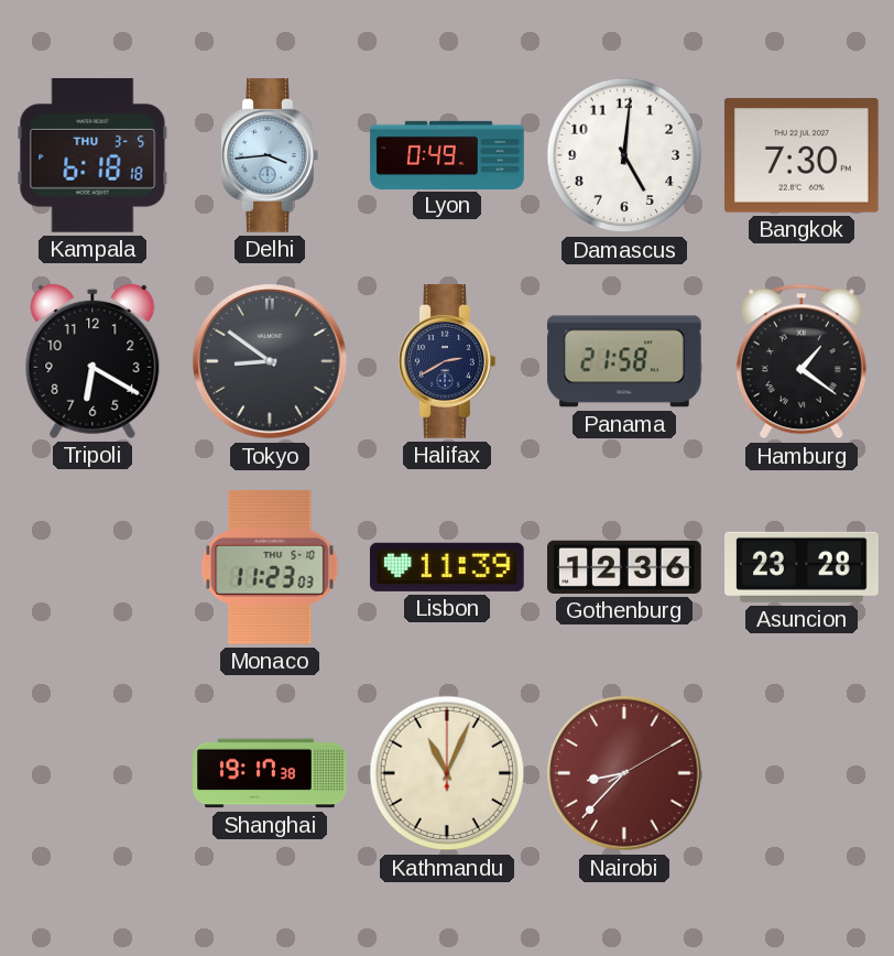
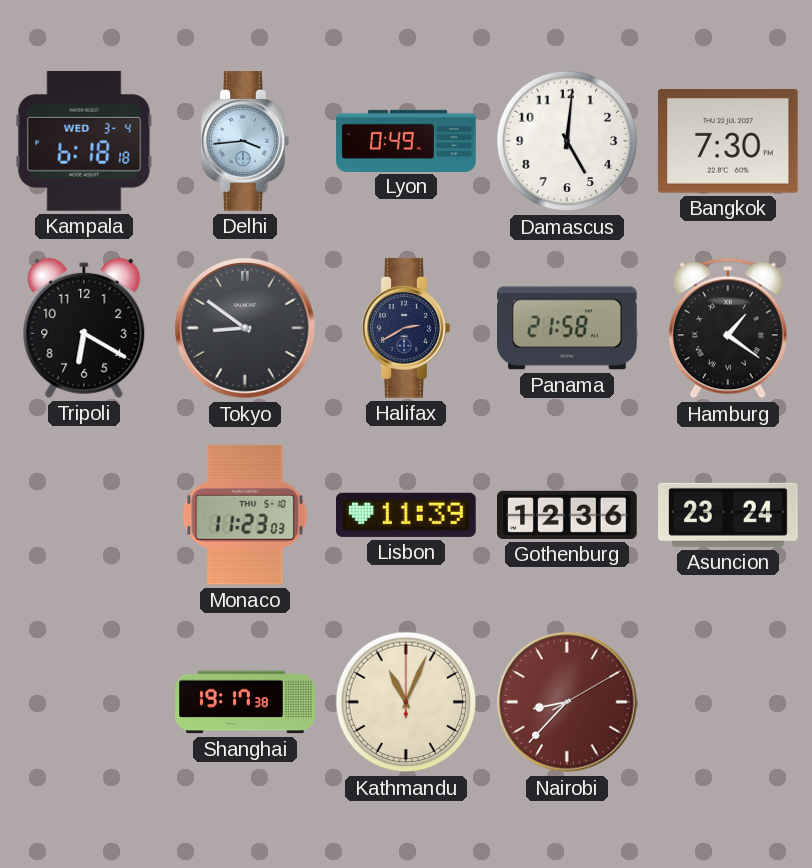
Kampala date: THU 3-5 -> WED 3-4
Asuncion: 23:28 -> 23:24
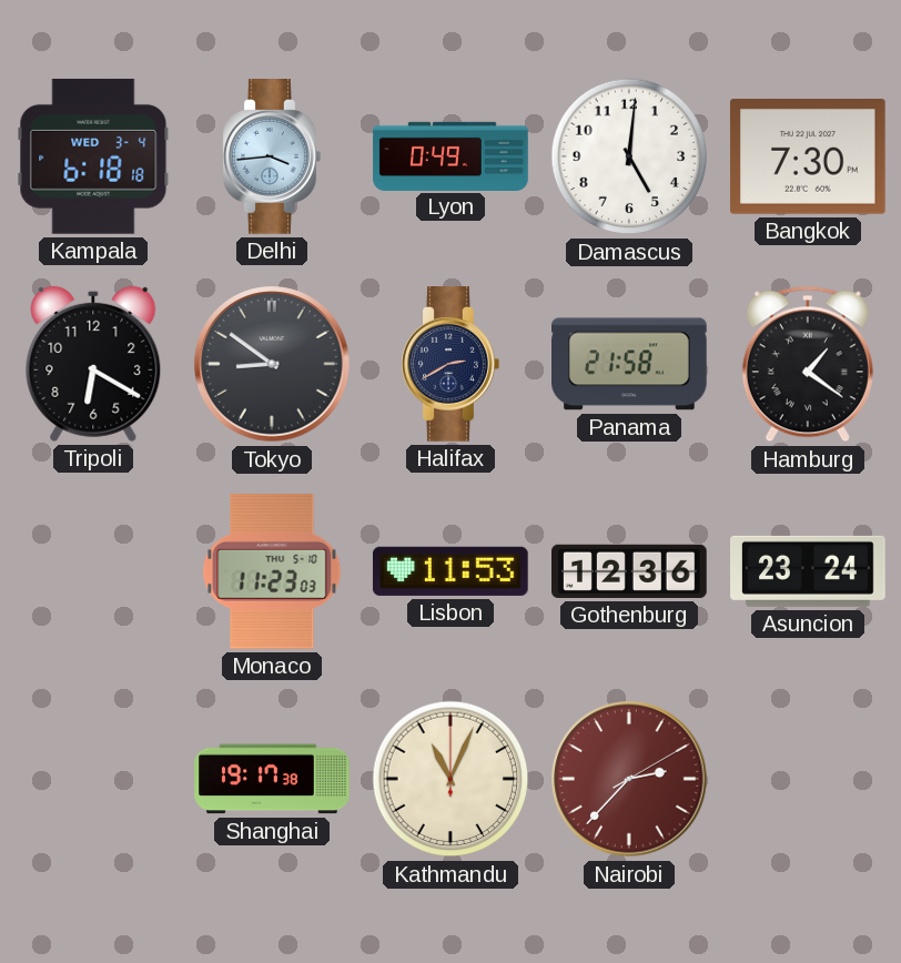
Lisbon: 11:39 -> 11:53
Nairobi: 8:37 -> 2:37
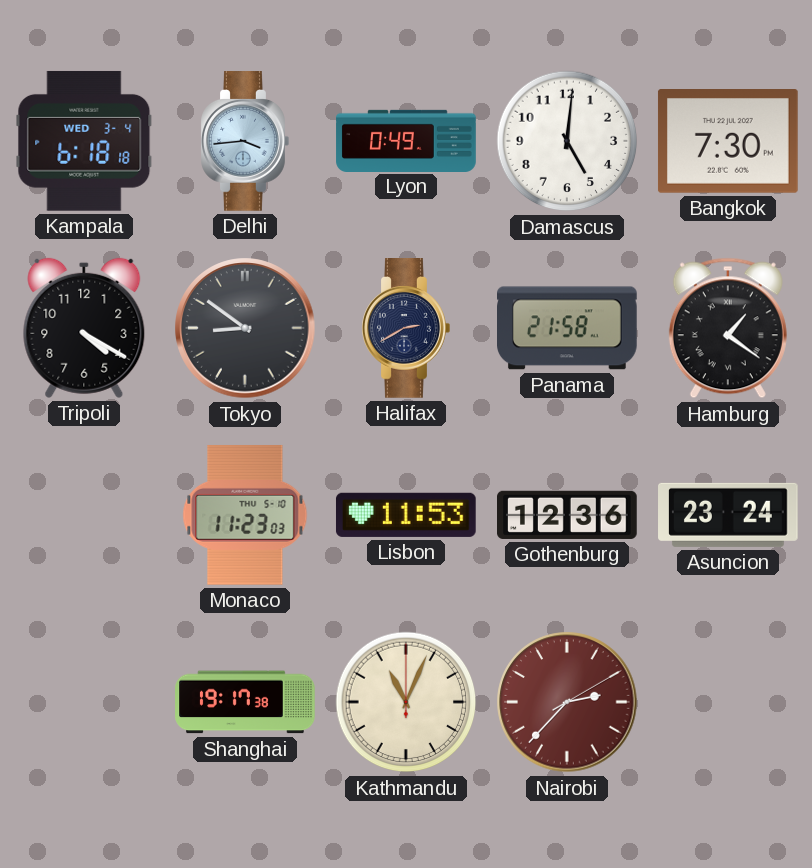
Tripoli: 6:20 -> 4:20
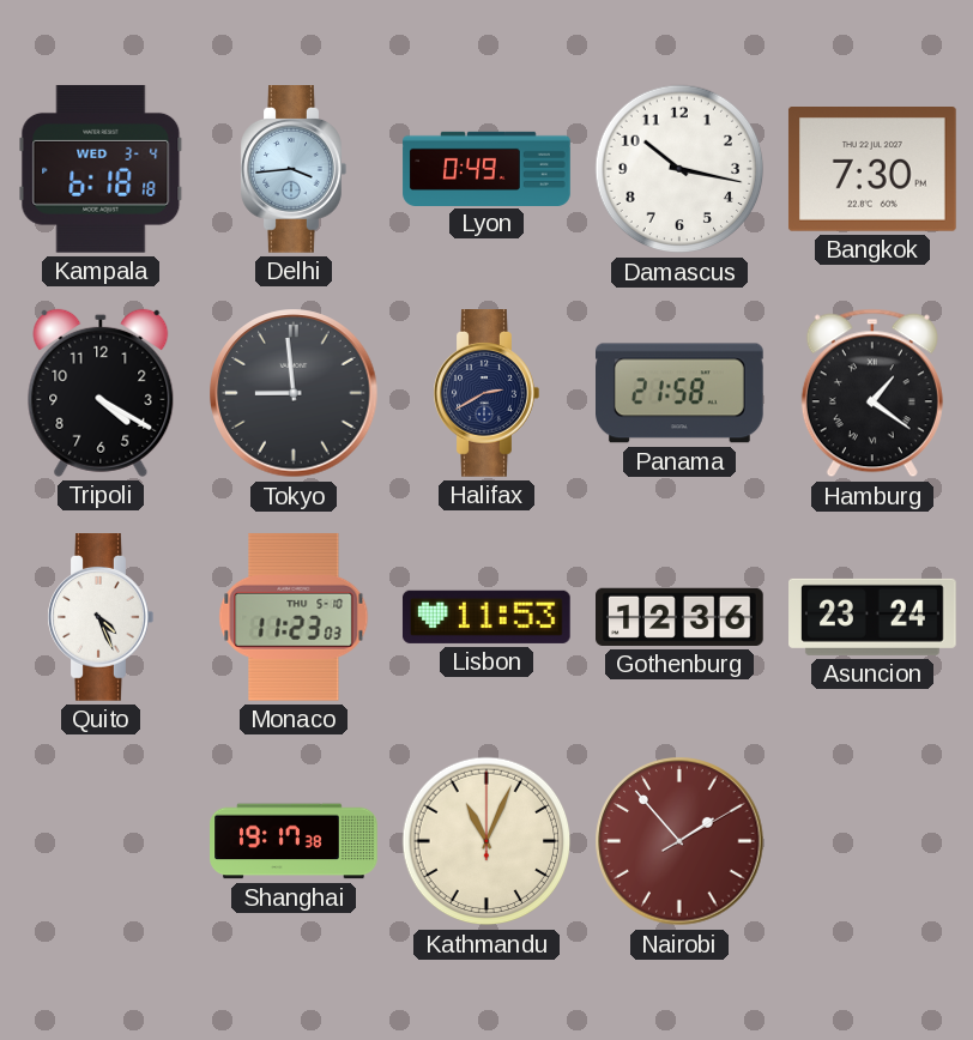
Damascus: 5:01 -> 10:17
Tokyo: 8:51 -> 8:59
Quito: none -> 4:26
Nairobi: 2:37 -> 1:53
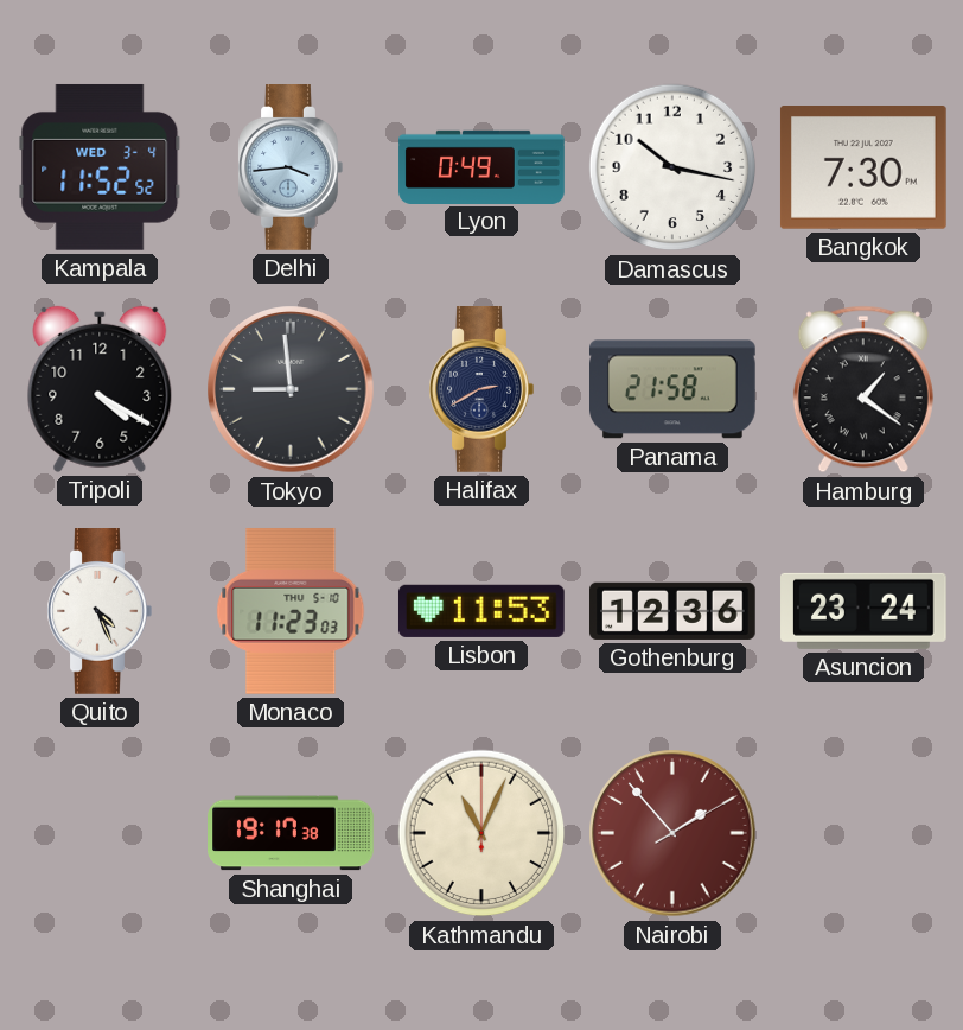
Kampala: 6:18 -> 11:52
